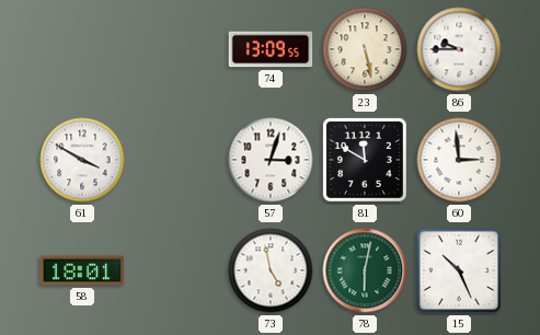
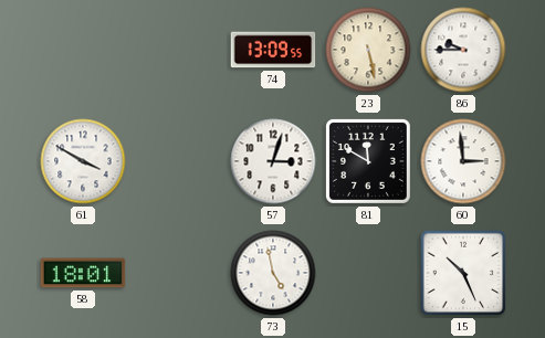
78: 6:02 -> none
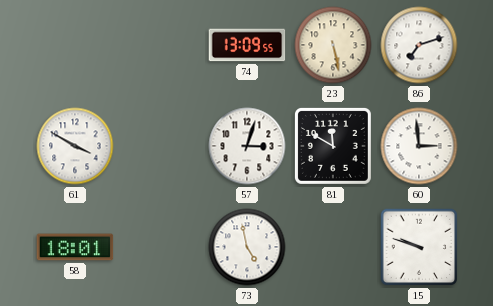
86: 9:45 -> 7:12
15: 10:26 -> 9:48
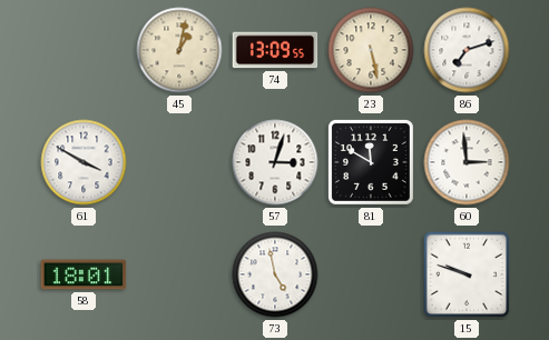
45: none -> 1:02
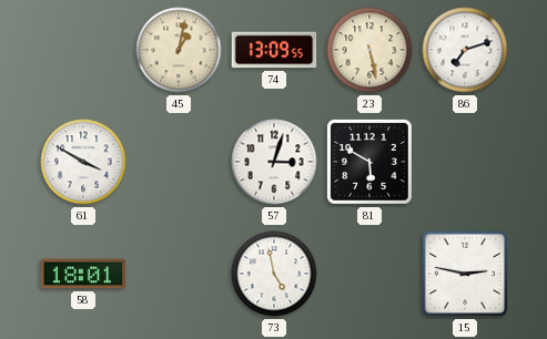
81: 11:50 -> 5:50
60: 2:59 -> none
15: 9:48 -> 2:47
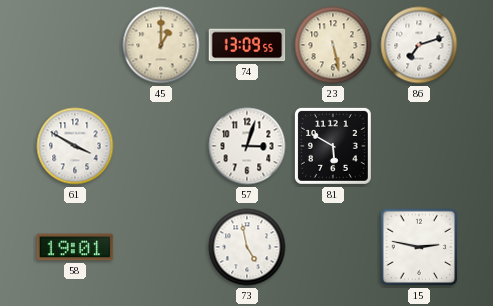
45: 1:02 -> 1:00
58: 18:01 -> 19:01
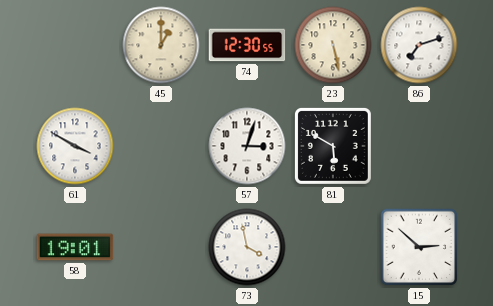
74: 13:09 -> 12:30
73: 4:58 -> 3:58
15: 2:47 -> 2:52
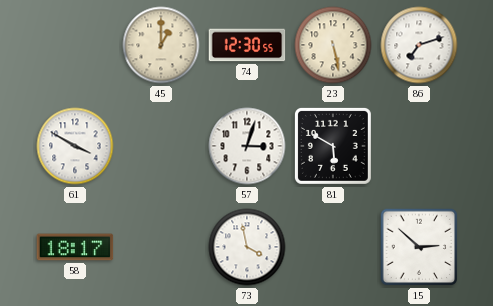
58: 19:01 -> 18:17
